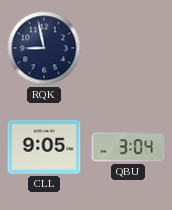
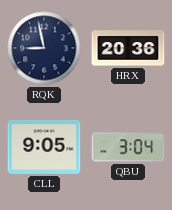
HRX: none -> 20:36
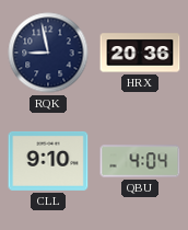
CLL: 9:05 -> 9:10
QBU: 3:04 -> 4:04
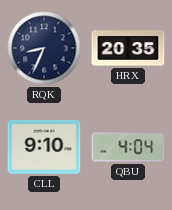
RQK: 8:58 -> 8:34
HRX: 20:36 -> 20:35
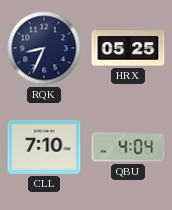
HRX: 20:35 -> 05:25
CLL: 9:10 -> 7:10
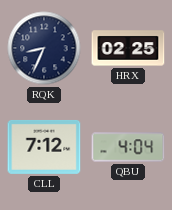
HRX: 05:25 -> 02:25
CLL: 7:10 -> 7:12
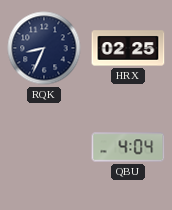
CLL: 7:12 -> none
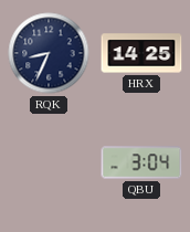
HRX: 02:25 -> 14:25
QBU: 4:04 -> 3:04
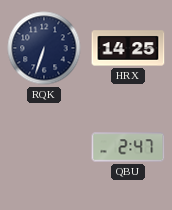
RQK: 8:34 -> 6:33
QBU: 3:04 -> 2:47
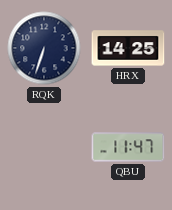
QBU: 2:47 -> 11:47
